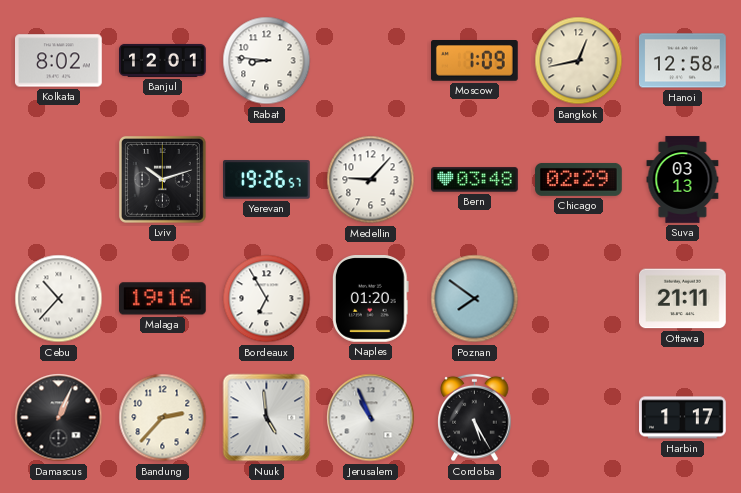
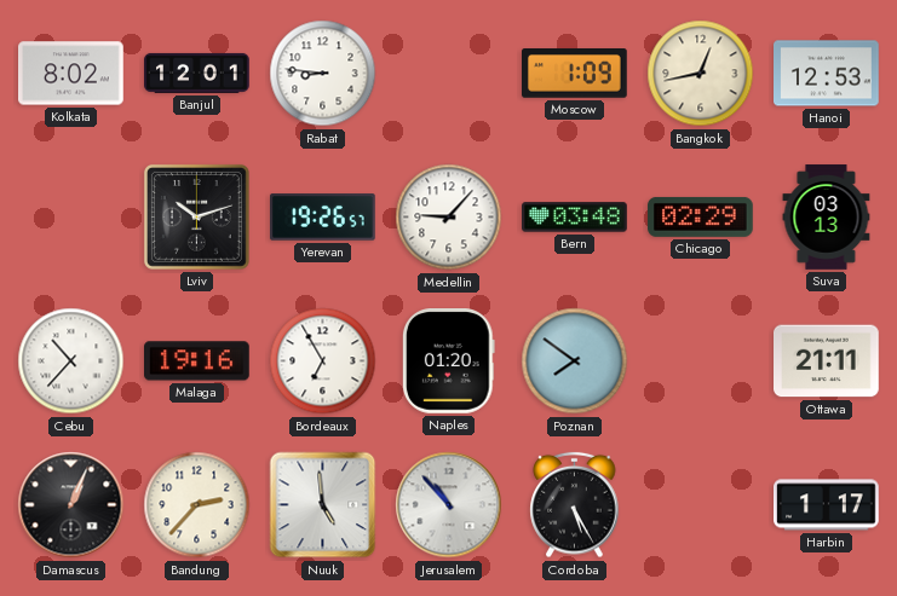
Hanoi: 12:58 -> 12:53
Jerusalem: 10:56 -> 10:53
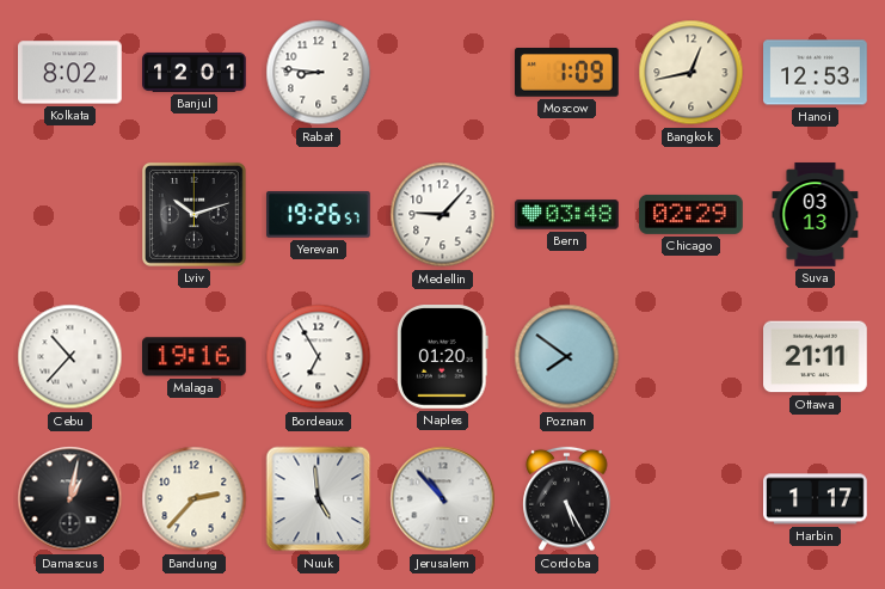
Damascus: 1:04 -> 1:02
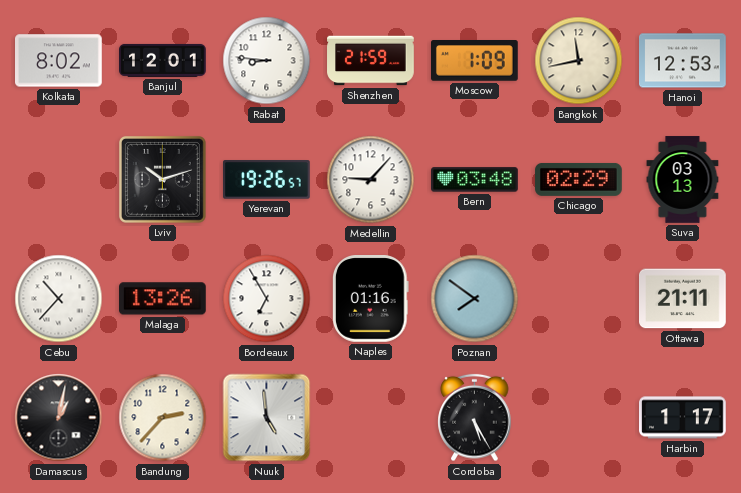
Shenzhen: none -> 21:59
Bangkok: 12:43 -> 11:43
Malaga: 19:16 -> 13:26
Naples: 01:20 -> 01:16
Jerusalem: 10:53 -> none
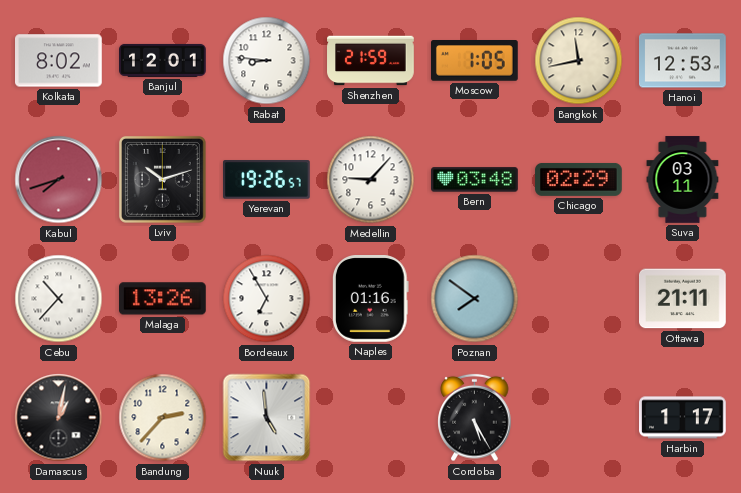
Moscow: 1:09 -> 1:05
Kabul: none -> 7:42
Suva: 03:13 -> 03:11
